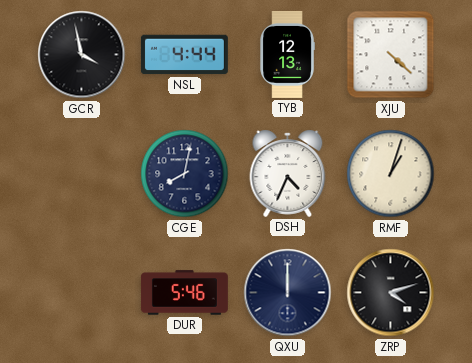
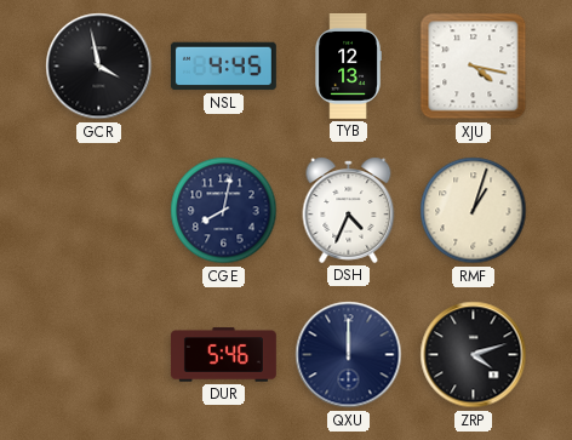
NSL: 4:44 -> 4:45
XJU: 4:22 -> 4:17
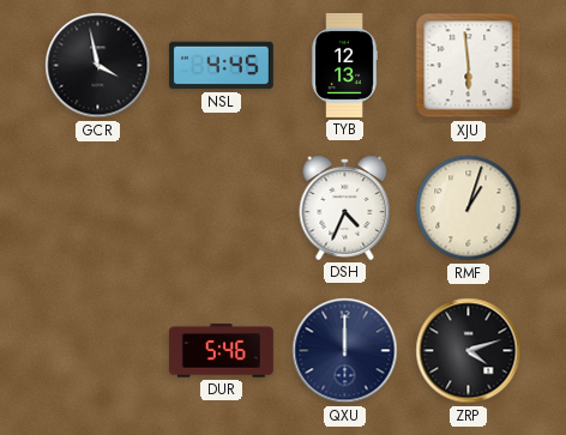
XJU: 4:17 -> 5:59
CGE: 8:02 -> none
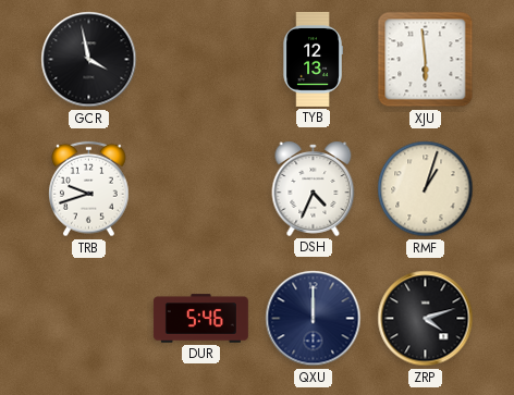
NSL: 4:45 -> none
TRB: none -> 9:42
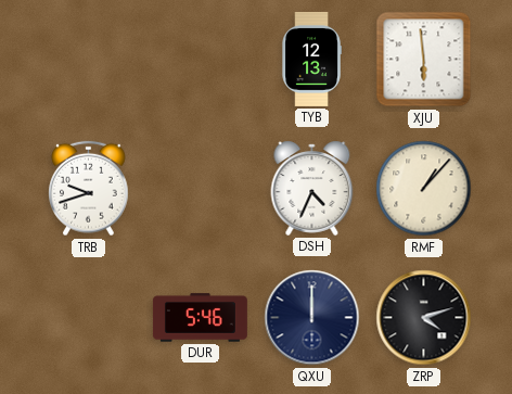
GCR: 3:58 -> none
RMF: 1:03 -> 1:07
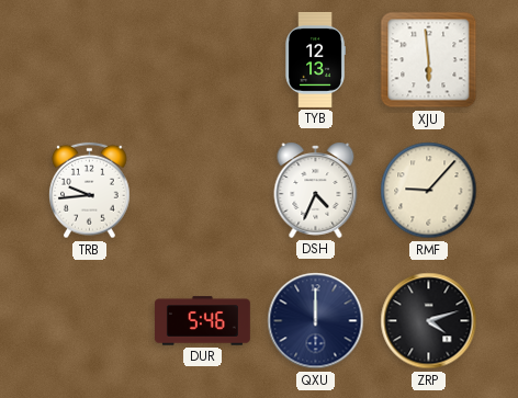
TRB: 9:42 -> 9:44
RMF: 1:07 -> 9:07
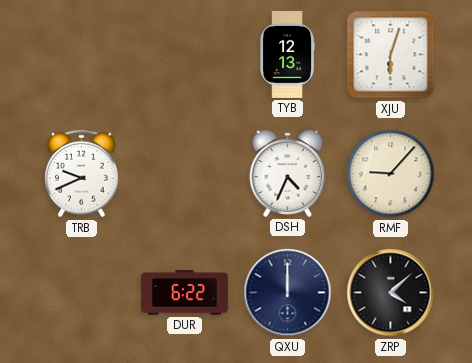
XJU: 5:59 -> 6:03
TRB: 9:44 -> 9:41
DUR: 5:46 -> 6:22
ZRP: 4:12 -> 4:08
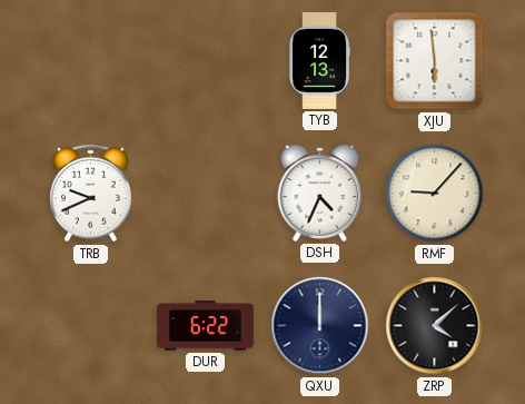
XJU: 6:03 -> 5:59
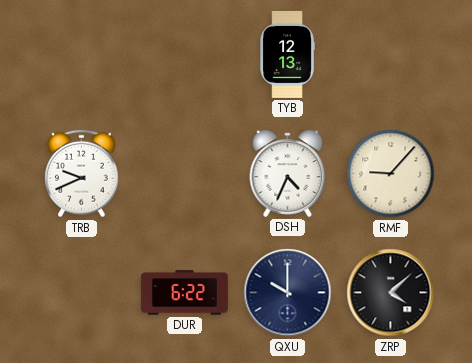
XJU: 5:59 -> none
QXU: 12:00 -> 10:00
